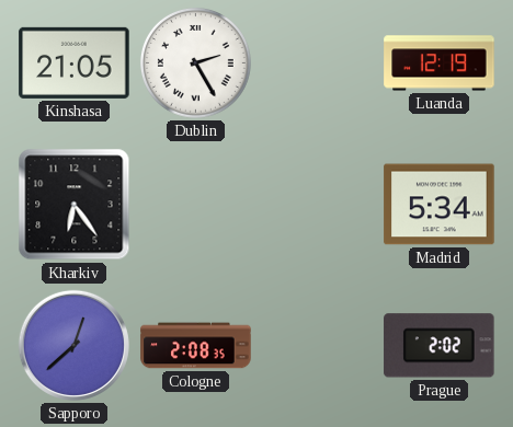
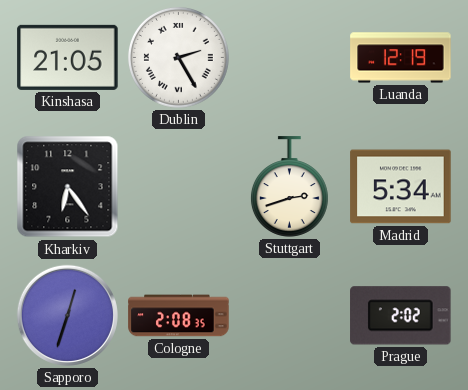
Stuttgart: none -> 2:42
Sapporo: 12:38 -> 12:33
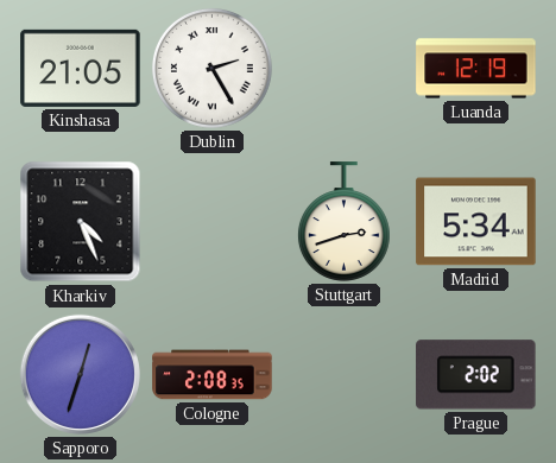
Kharkiv: 6:24 -> 4:26
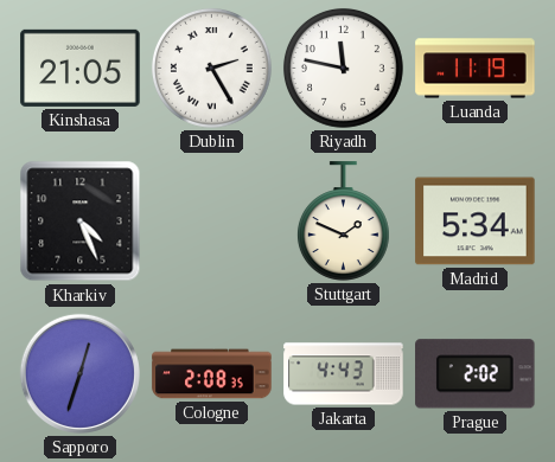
Riyadh: none -> 11:47
Luanda: 12:19 -> 11:19
Stuttgart: 2:42 -> 1:49
Jakarta: none -> 4:43
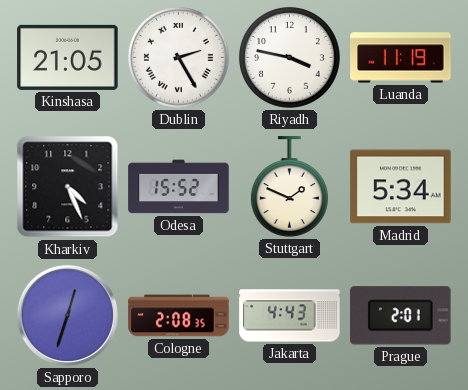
Riyadh: 11:47 -> 3:47
Odesa: none -> 15:52
Prague: 2:02 -> 2:01
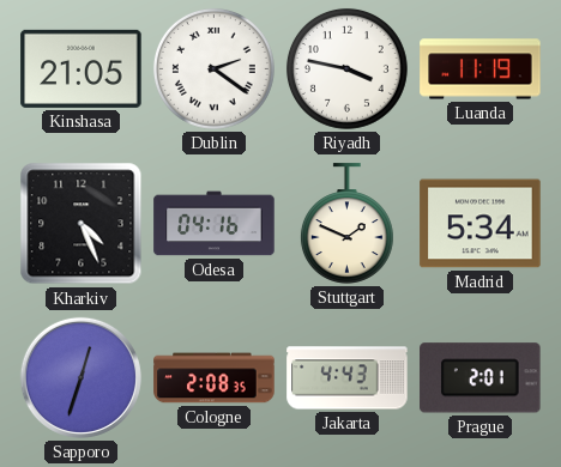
Dublin: 2:25 -> 2:21
Odesa: 15:52 -> 04:16
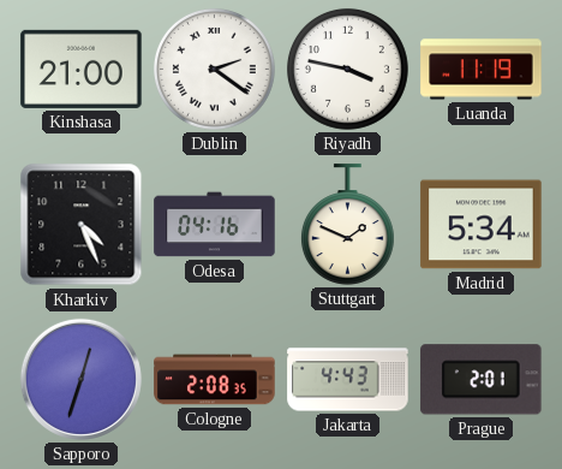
Kinshasa: 21:05 -> 21:00
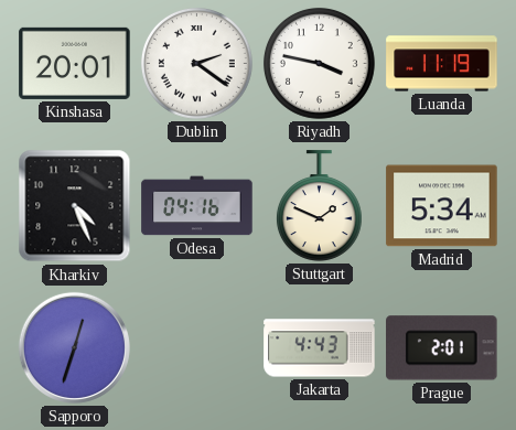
Kinshasa: 21:00 -> 20:01
Cologne: 2:08 -> none
